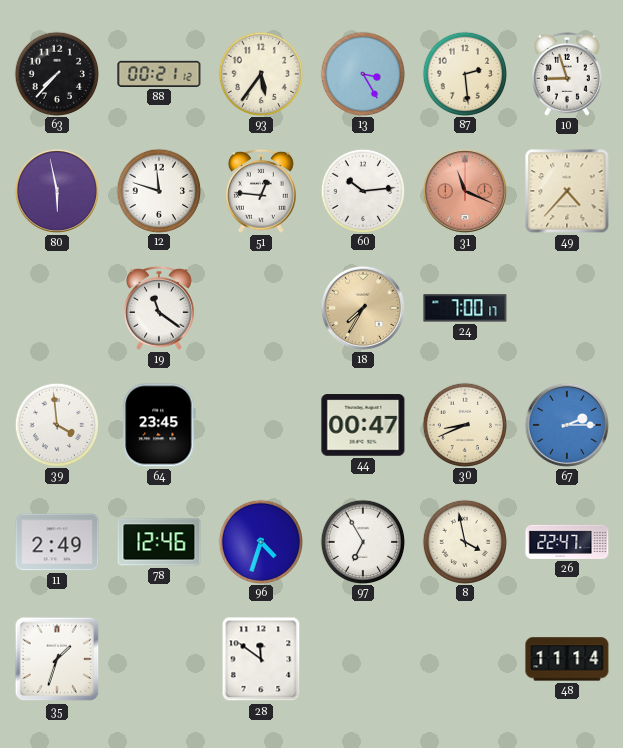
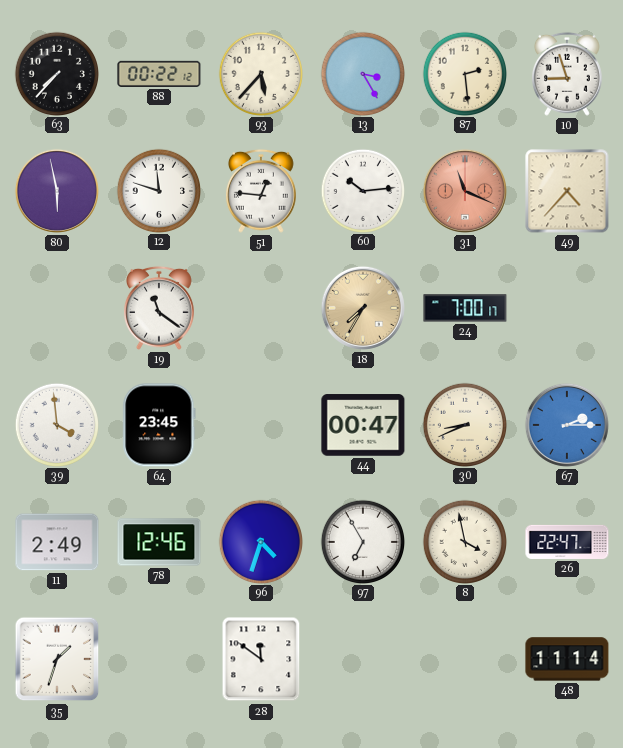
88: 00:21 -> 00:22
93: 5:36 -> 5:37
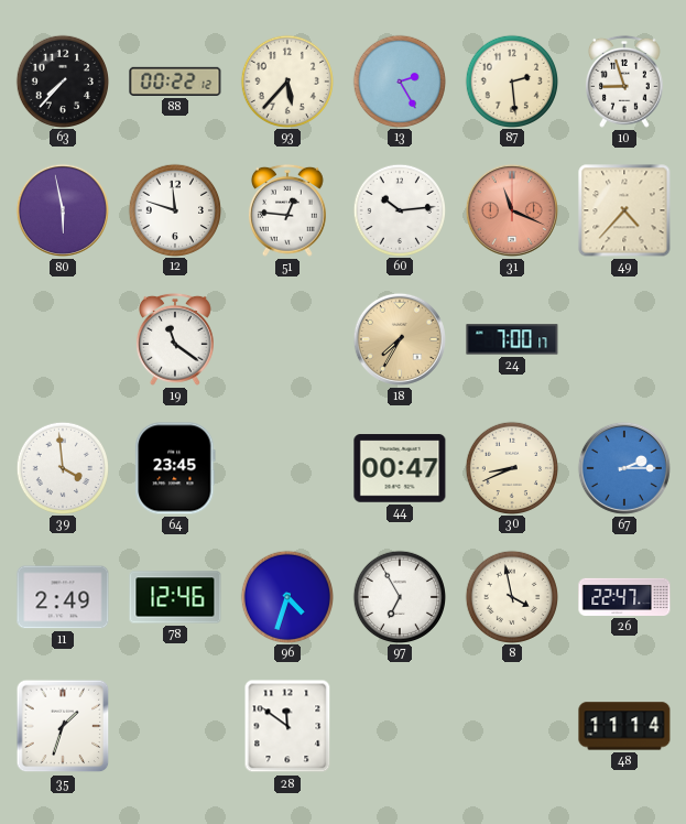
13: 3:25 -> 2:25
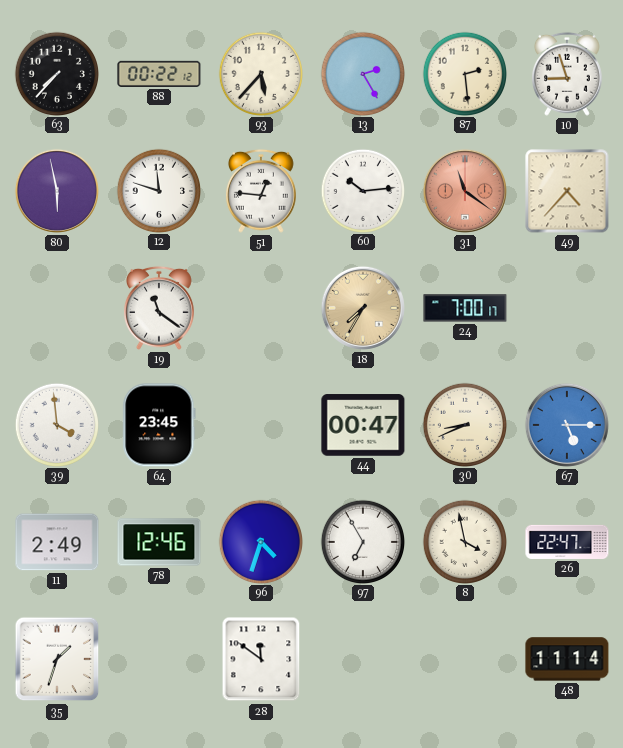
31: 11:19 -> 11:21
67: 2:15 -> 5:15
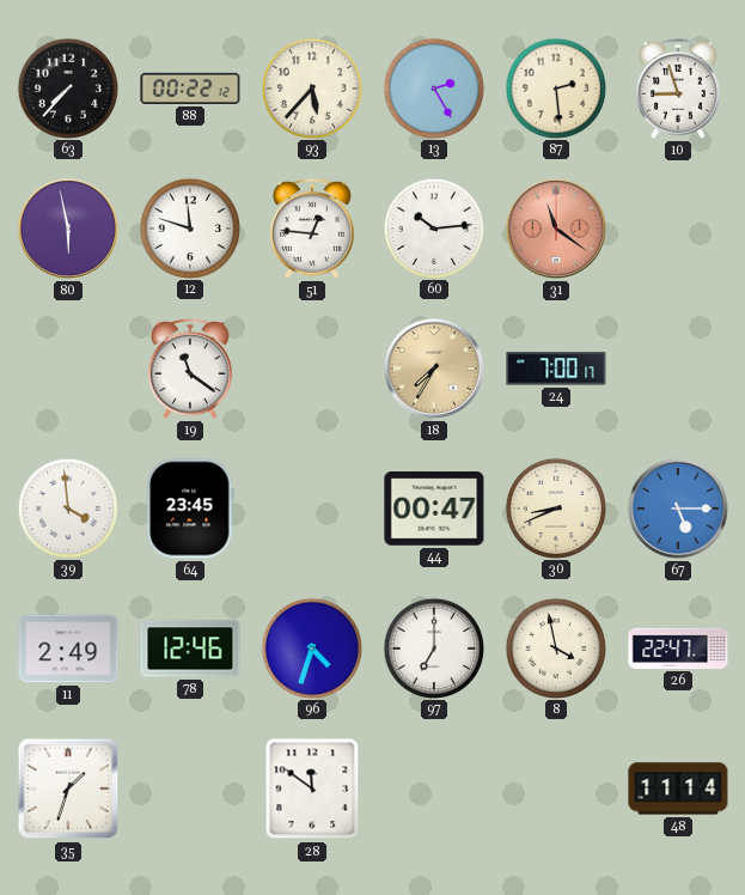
49: 4:37 -> none
97: 6:55 -> 7:00
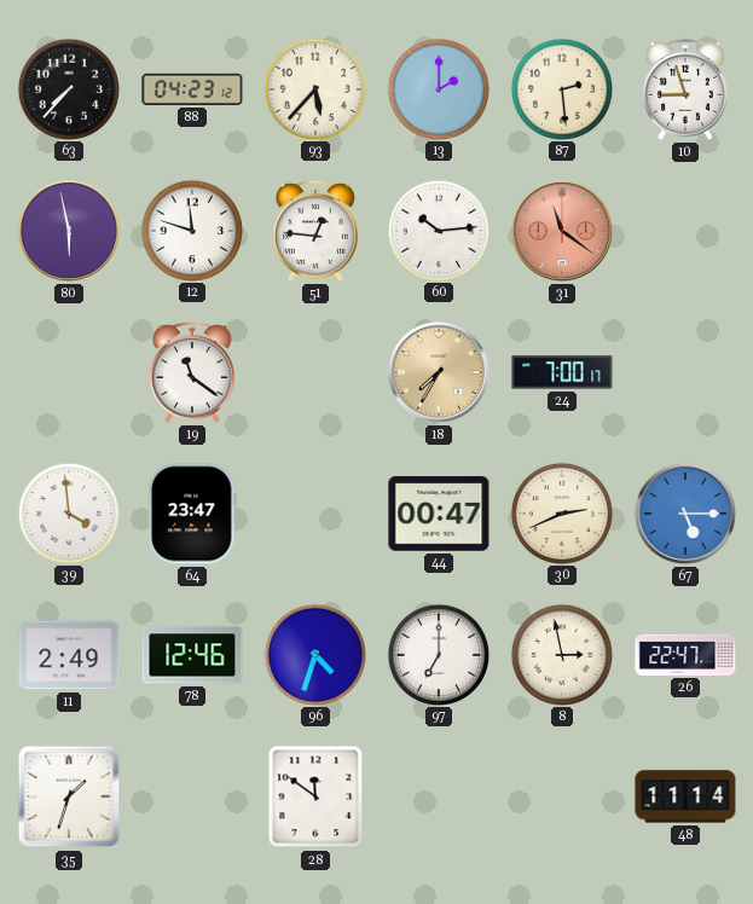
88: 00:22 -> 04:23
13: 2:25 -> 2:00
64: 23:45 -> 23:47
30: 8:41 -> 2:41
8: 3:58 -> 2:58
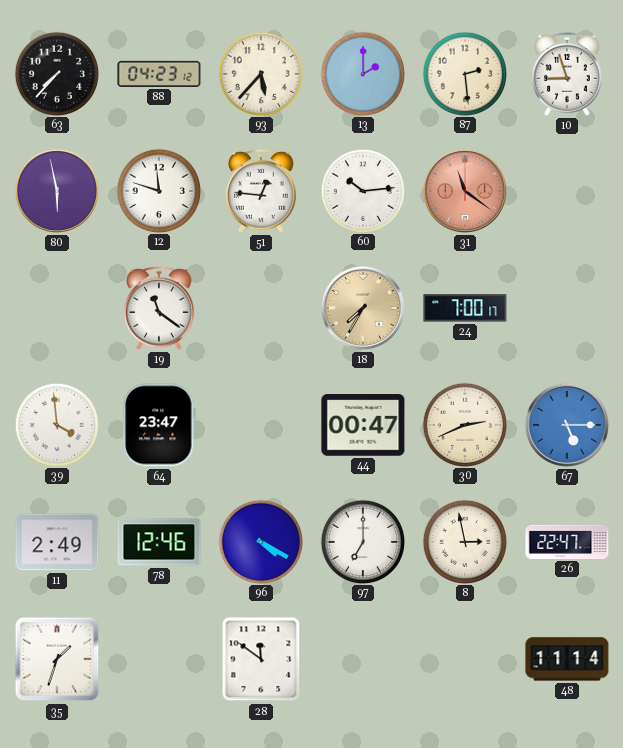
96: 4:33 -> 4:20
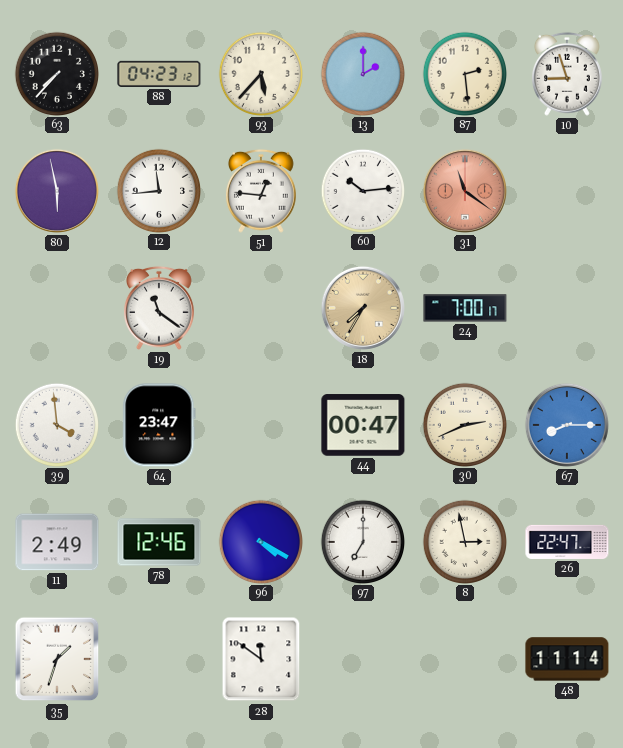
12: 11:48 -> 11:44
67: 5:15 -> 8:15
